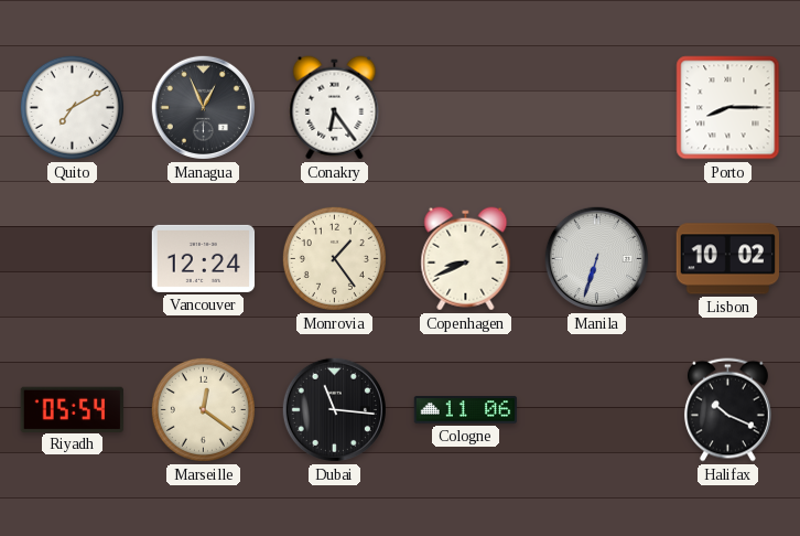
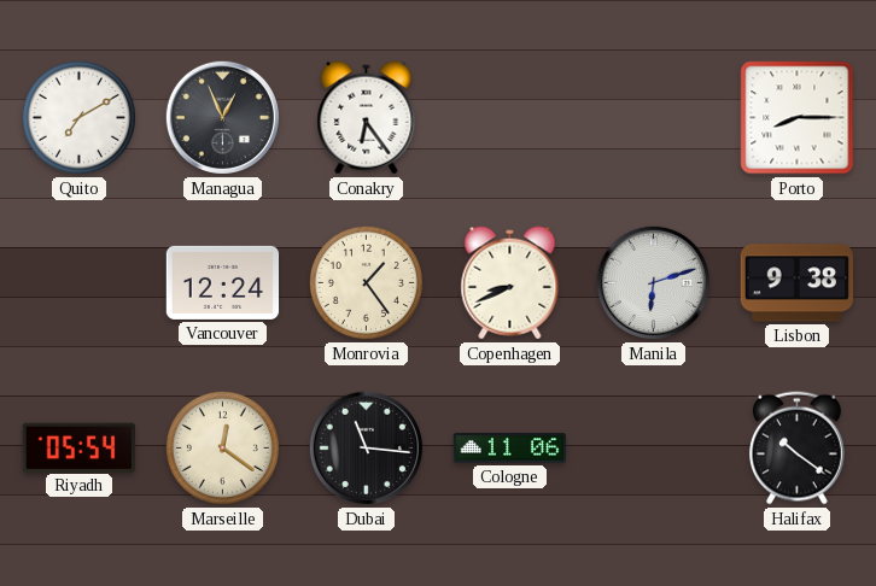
Manila: 6:33 -> 6:12
Lisbon: 10:02 -> 9:38
Halifax: 10:19 -> 10:21
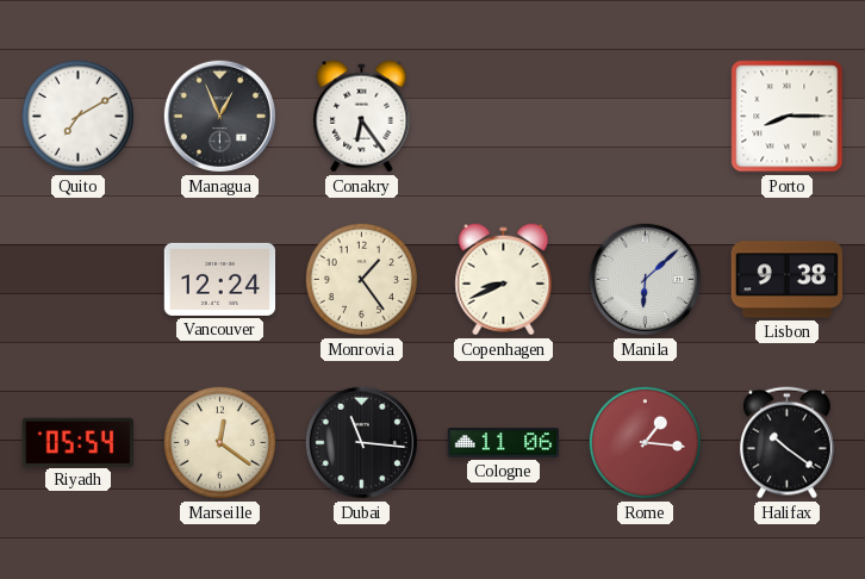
Manila: 6:12 -> 6:08
Rome: none -> 1:16
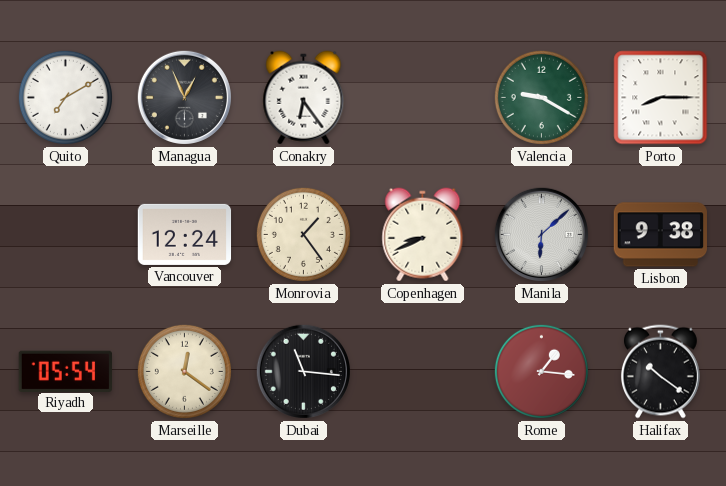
Valencia: none -> 9:20
Cologne: 11:06 -> none
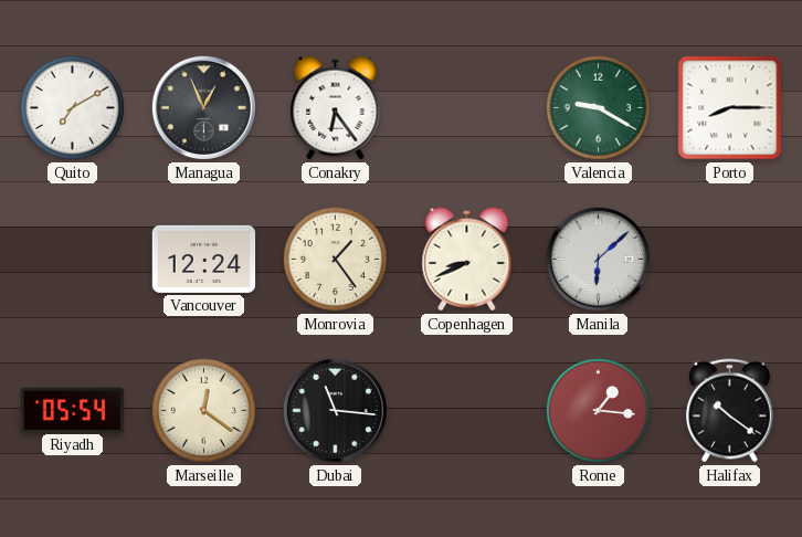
Lisbon: 9:38 -> none
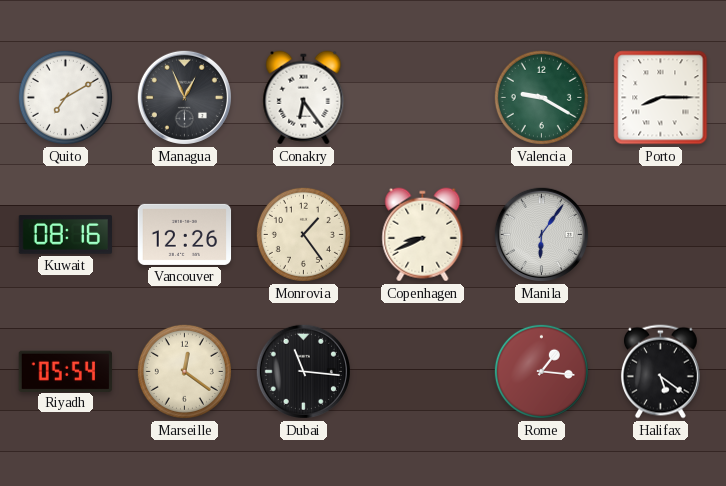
Kuwait: none -> 08:16
Vancouver: 12:24 -> 12:26
Manila: 6:08 -> 6:06
Halifax: 10:21 -> 5:21
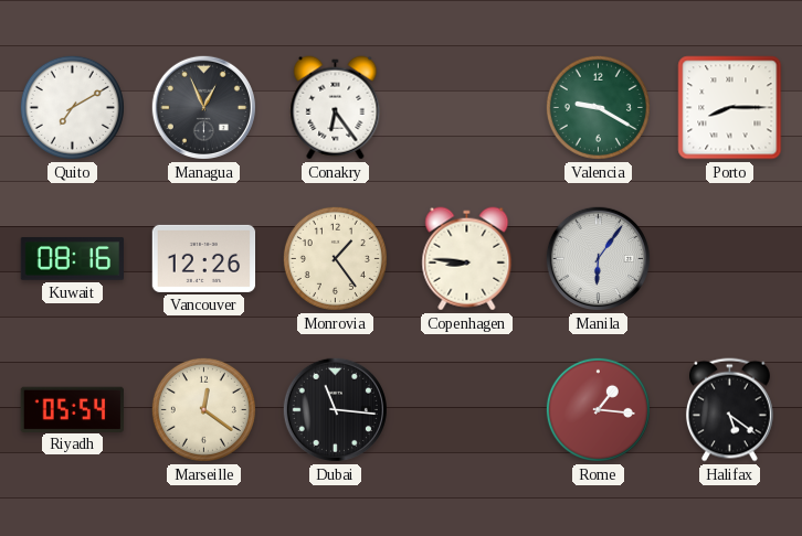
Copenhagen: 8:41 -> 8:46
